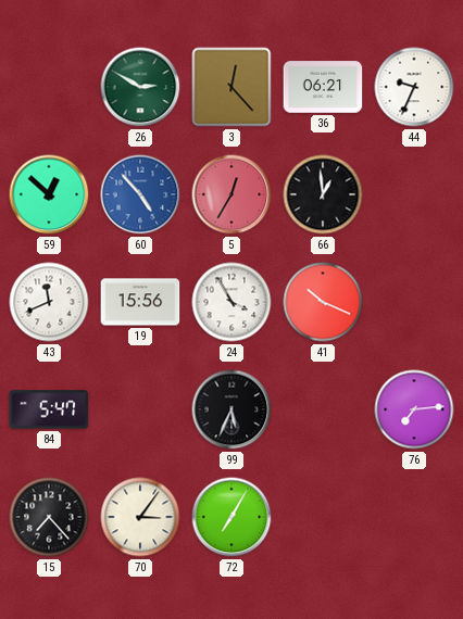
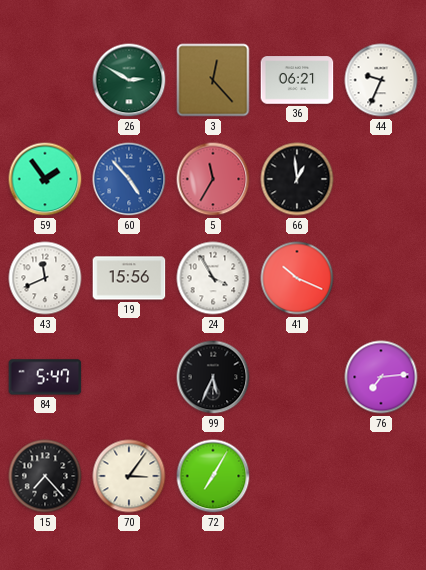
59: 12:52 -> 1:54
5: 12:35 -> 11:35
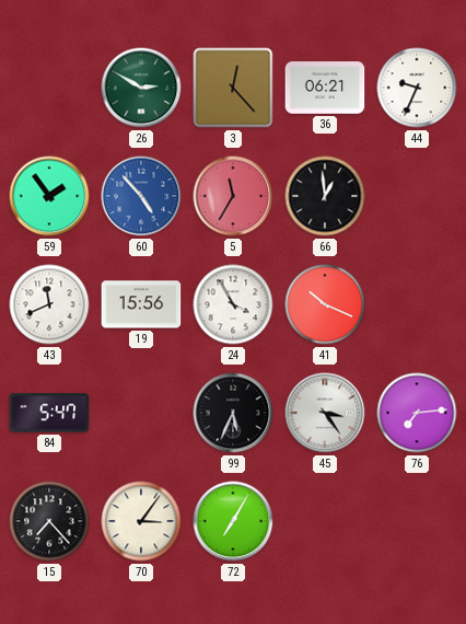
45: none -> 3:24
